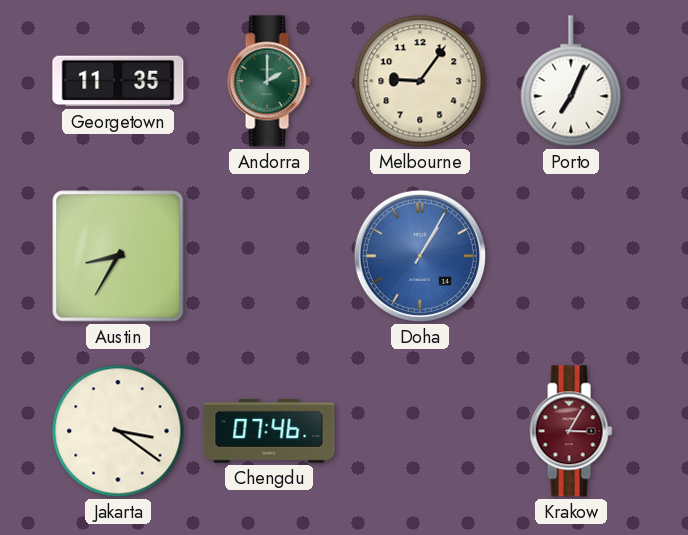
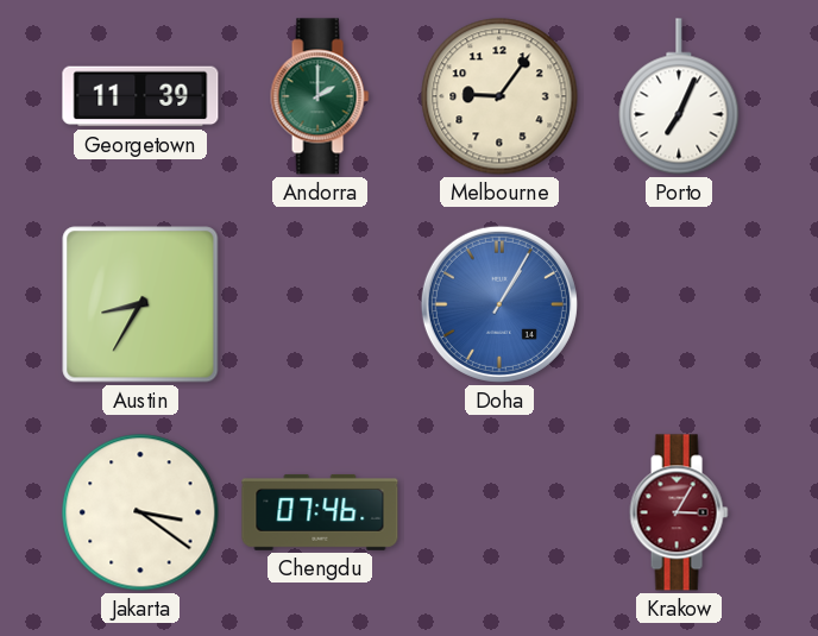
Georgetown: 11:35 -> 11:39
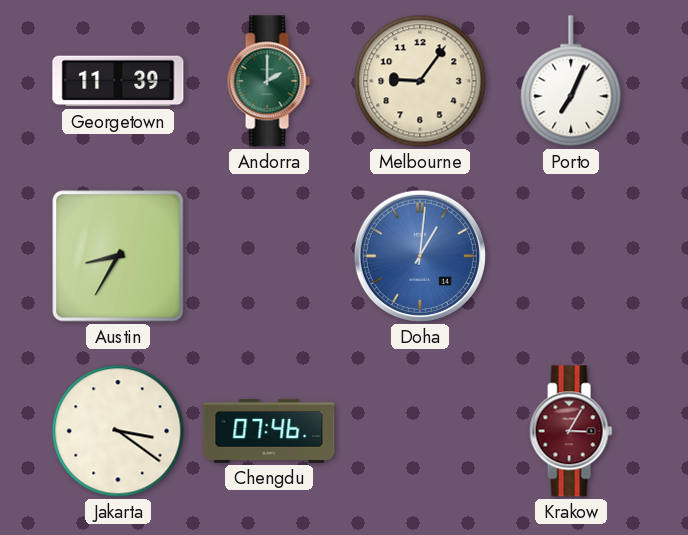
Doha: 1:05 -> 1:01
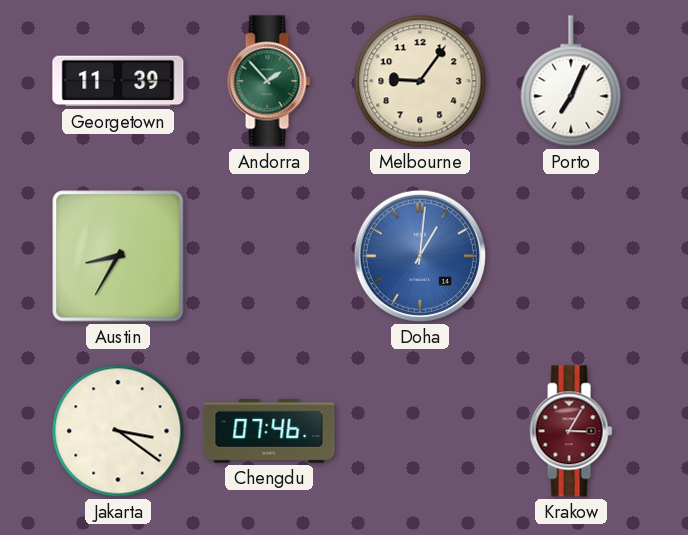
Andorra: 2:00 -> 1:53
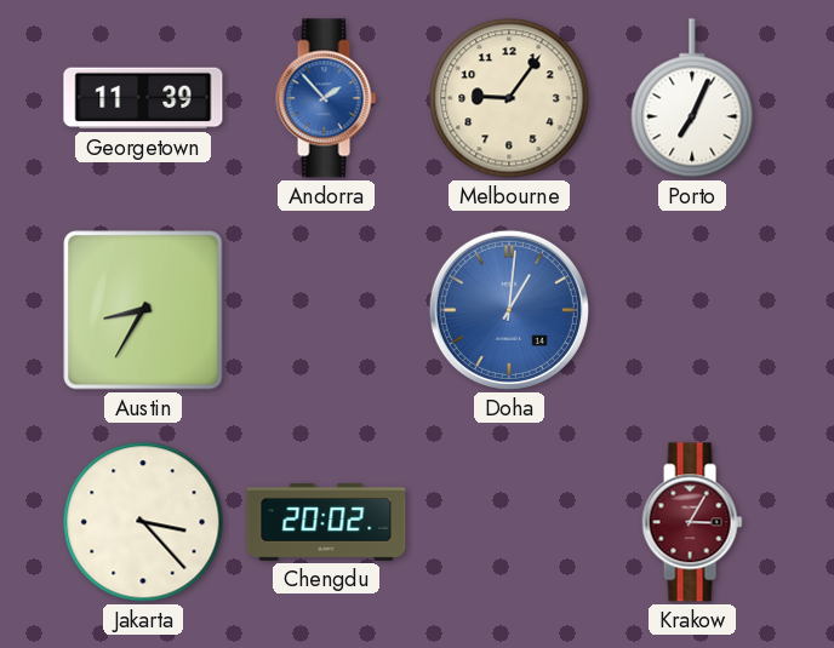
Andorra dial: green -> blue
Jakarta: 3:21 -> 3:23
Chengdu: 07:46 -> 20:02
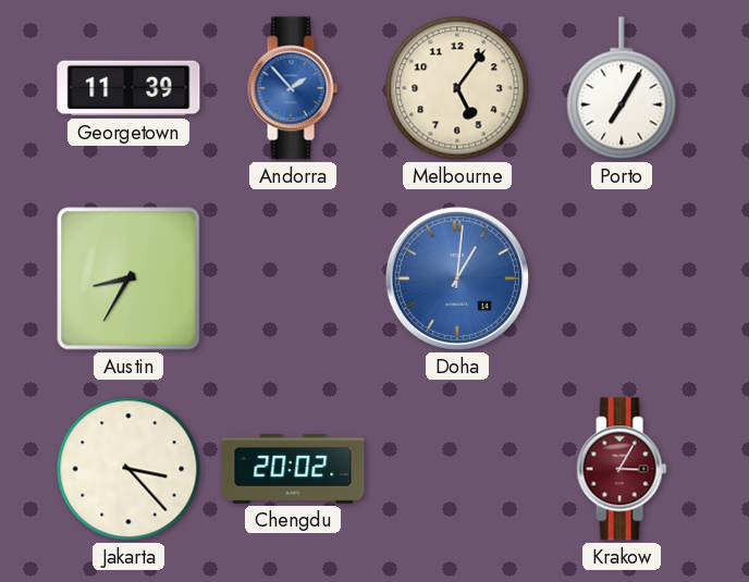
Melbourne: 9:06 -> 5:06
Porto: 7:04 -> 7:05
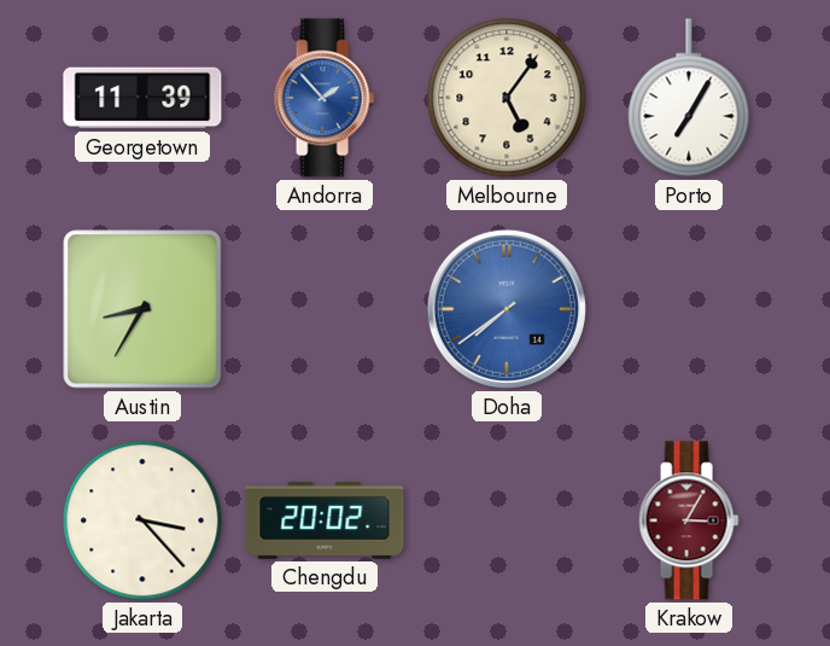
Doha: 1:01 -> 7:39
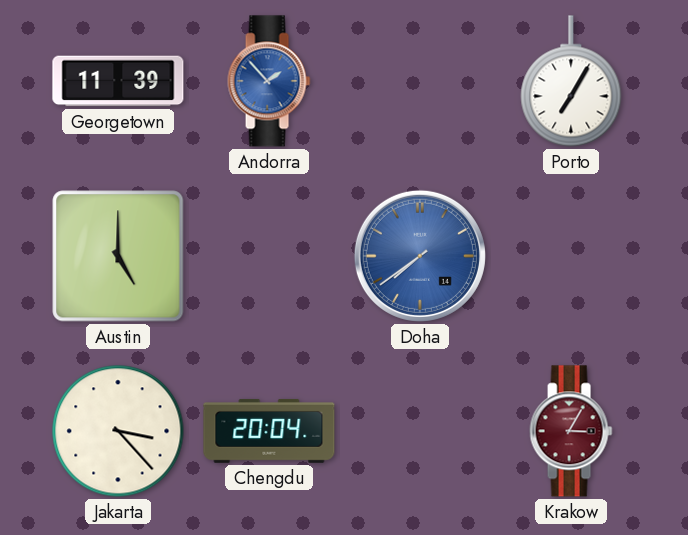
Melbourne: 5:06 -> none
Austin: 8:35 -> 5:00
Chengdu: 20:02 -> 20:04
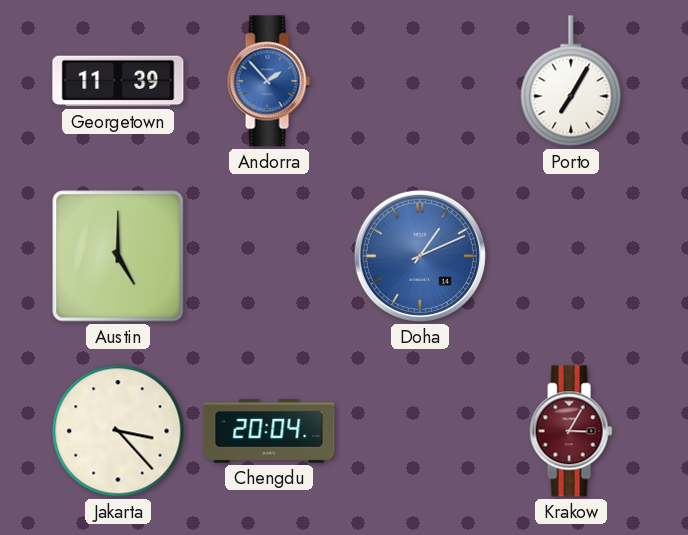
Doha: 7:39 -> 1:11
